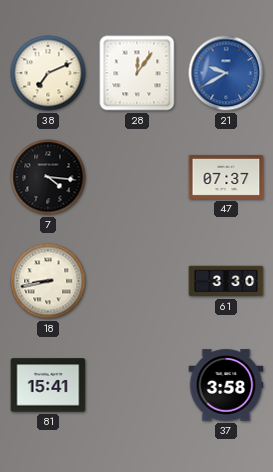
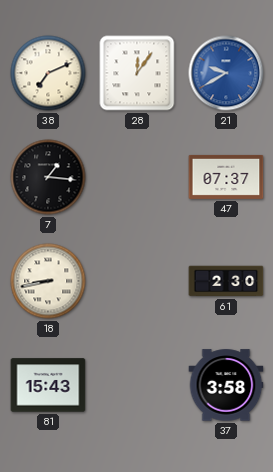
7: 4:16 -> 1:16
61: 3:30 -> 2:30
81: 15:41 -> 15:43
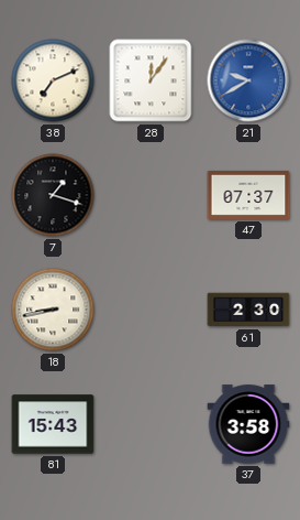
7: 1:16 -> 1:18
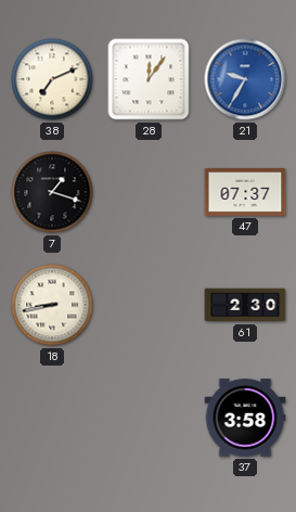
21: 9:40 -> 9:35
81: 15:43 -> none
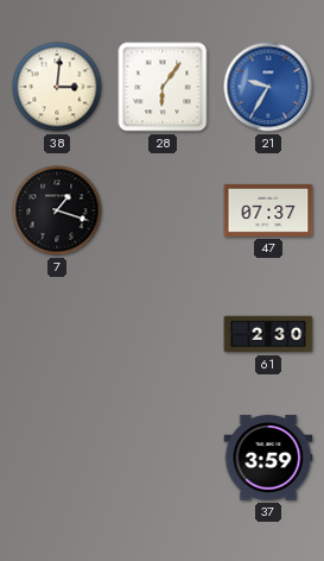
38: 7:11 -> 3:01
28: 12:06 -> 6:06
18: 8:43 -> none
37: 3:58 -> 3:59
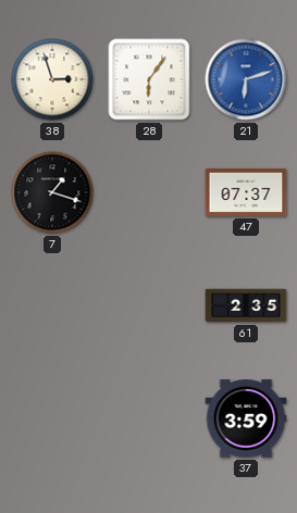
38: 3:01 -> 2:57
21: 9:35 -> 6:12
61: 2:30 -> 2:35
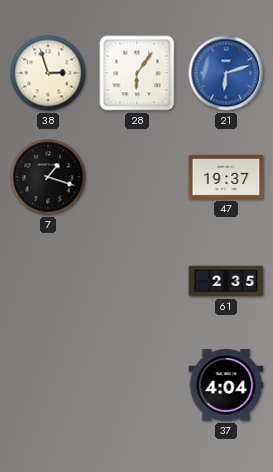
47: 07:37 -> 19:37
37: 3:59 -> 4:04
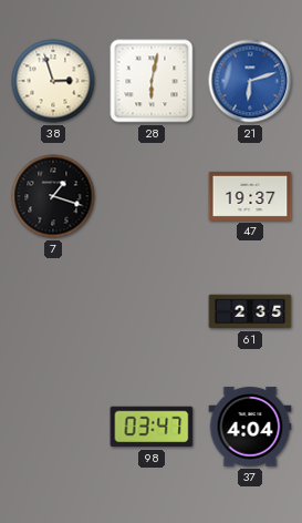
28: 6:06 -> 6:02
98: none -> 03:47
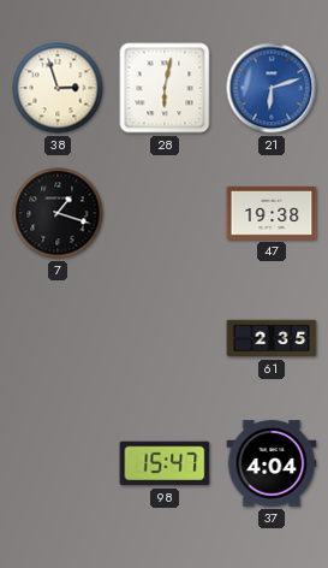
47: 19:37 -> 19:38
98: 03:47 -> 15:47
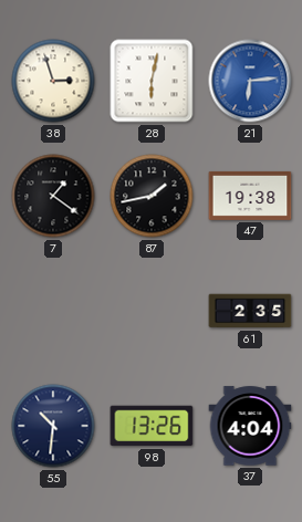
21: 6:12 -> 6:14
7: 1:18 -> 1:21
87: none -> 1:43
55: none -> 10:31
98: 15:47 -> 13:26
